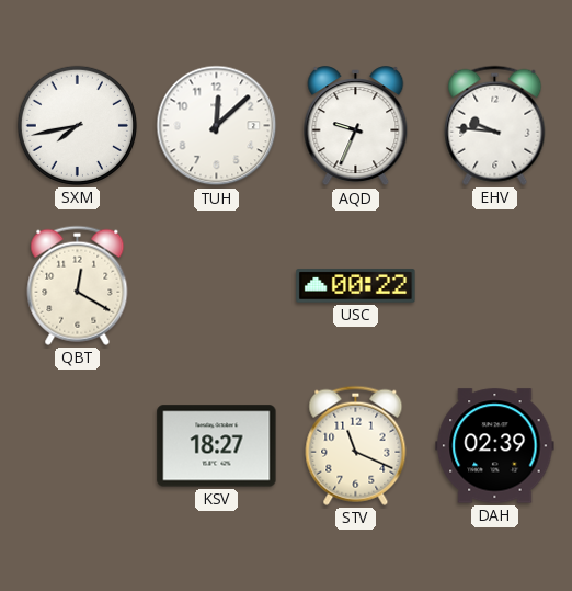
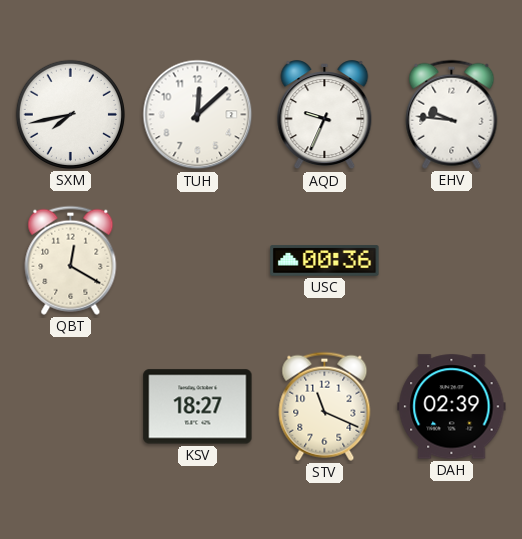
USC: 00:22 -> 00:36
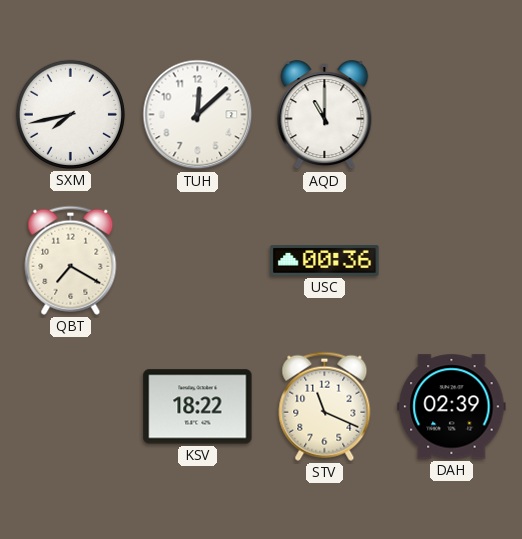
AQD: 9:34 -> 11:00
EHV: 9:46 -> none
QBT: 12:20 -> 7:20
KSV: 18:27 -> 18:22
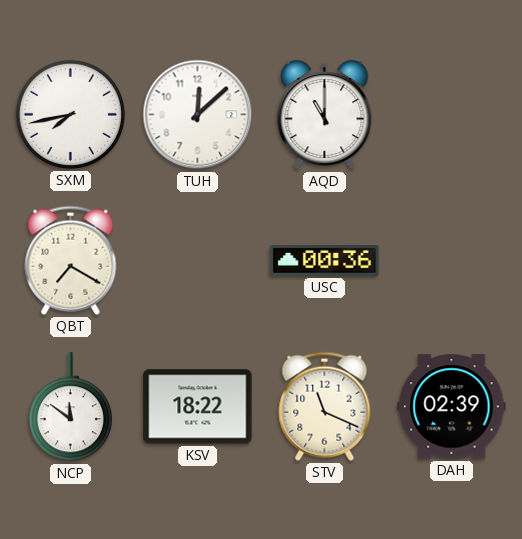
NCP: none -> 11:51
